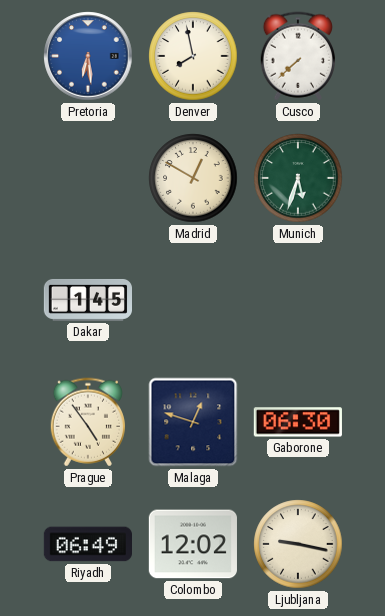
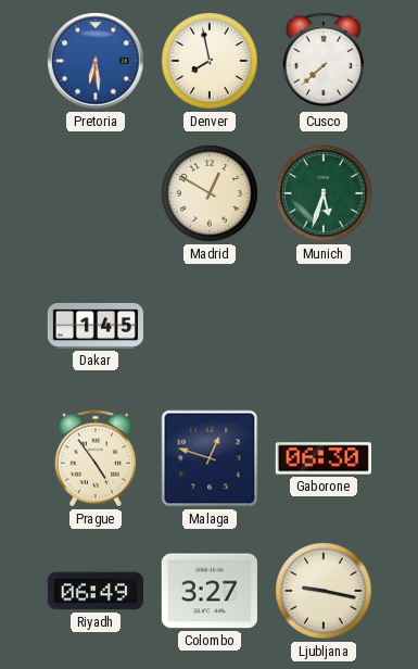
Colombo: 12:02 -> 3:27
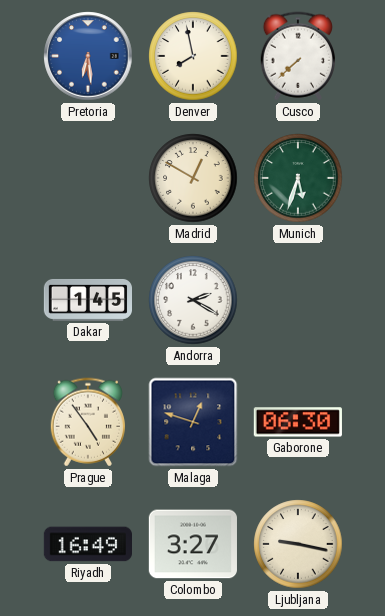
Andorra: none -> 2:20
Riyadh: 06:49 -> 16:49
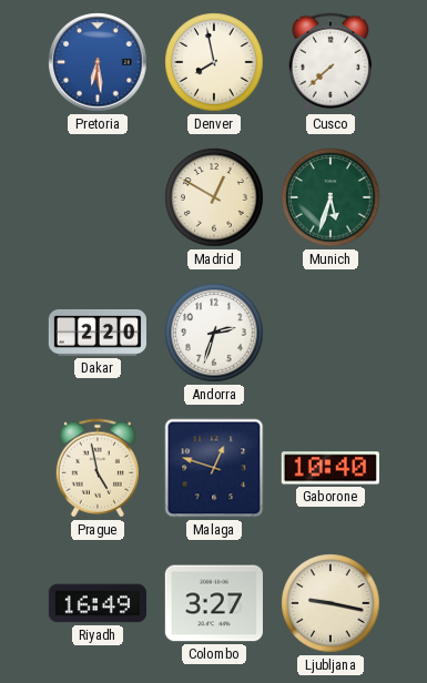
Dakar: 1:45 -> 2:20
Andorra: 2:20 -> 2:33
Prague: 4:54 -> 4:58
Gaborone: 06:30 -> 10:40
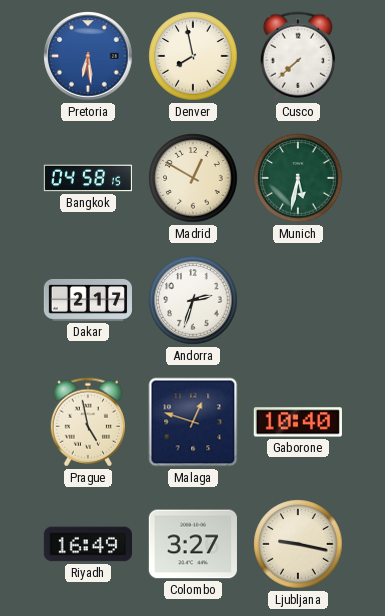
Bangkok: none -> 04:58
Munich: 5:33 -> 5:32
Dakar: 2:20 -> 2:17
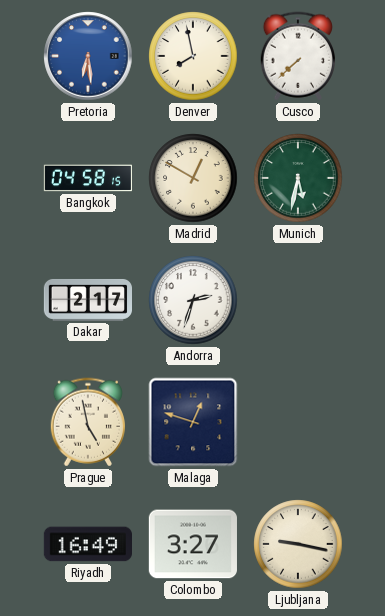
Gaborone: 10:40 -> none
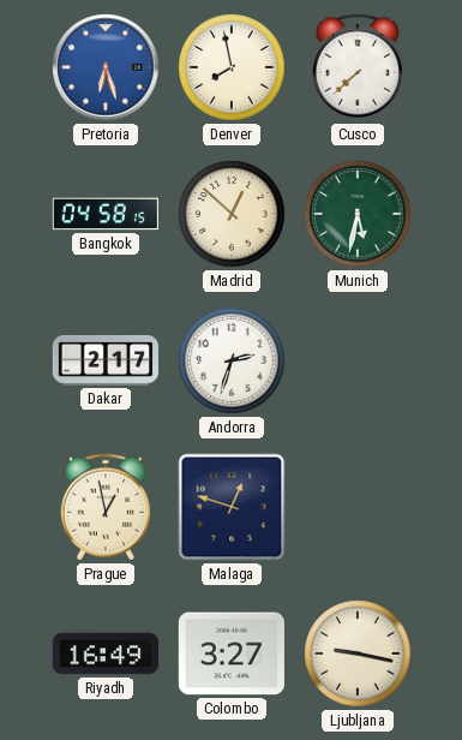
Pretoria: 6:29 -> 6:27
Madrid: 12:50 -> 12:52
Prague: 4:58 -> 12:58
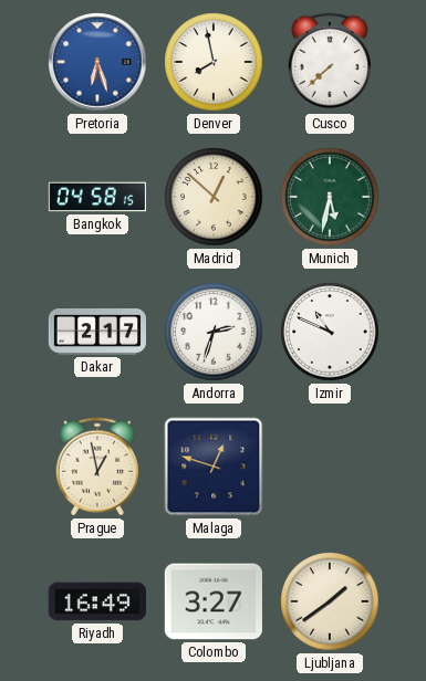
Izmir: none -> 10:49
Ljubljana: 9:17 -> 1:39
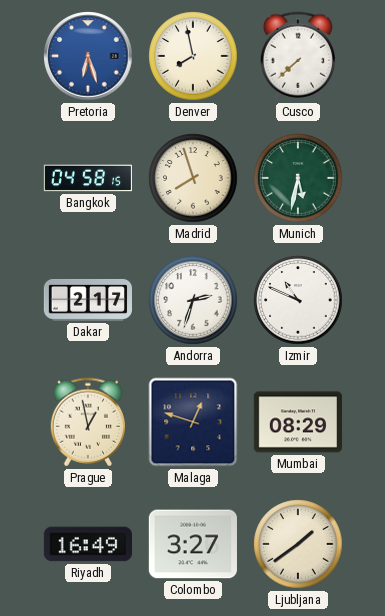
Madrid: 12:52 -> 7:57
Mumbai: none -> 08:29
